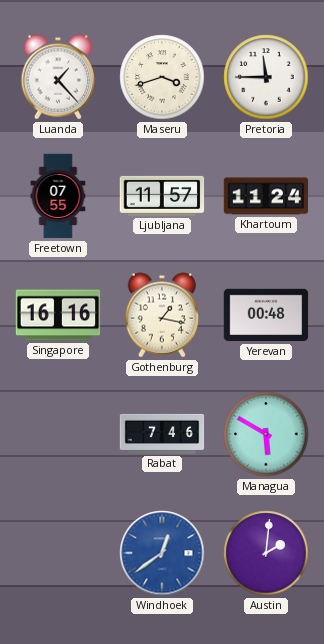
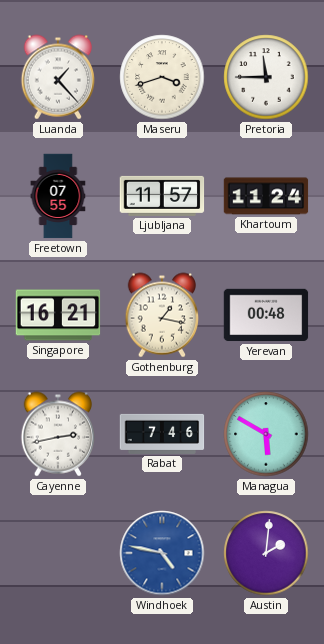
Singapore: 16:16 -> 16:21
Cayenne: none -> 2:43
Windhoek: 12:39 -> 4:47
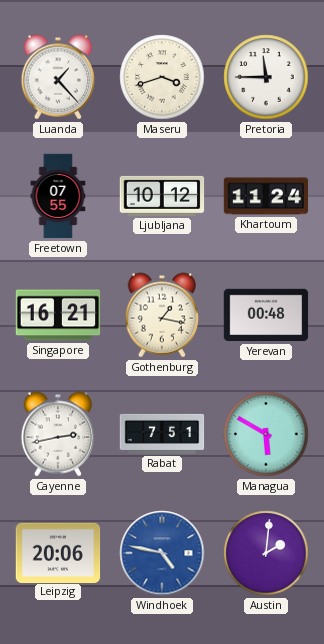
Ljubljana: 11:57 -> 10:12
Rabat: 7:46 -> 7:51
Leipzig: none -> 20:06
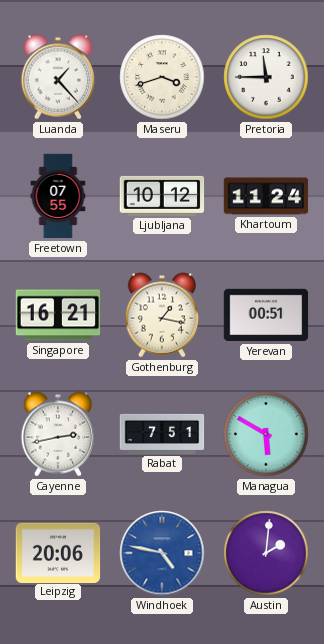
Yerevan: 00:48 -> 00:51
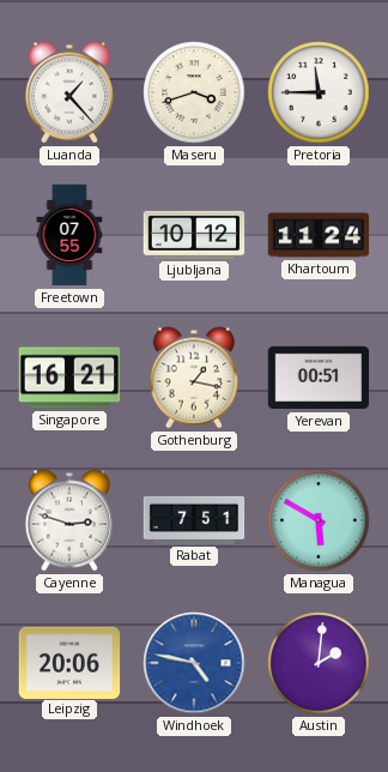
Cayenne: 2:43 -> 2:48
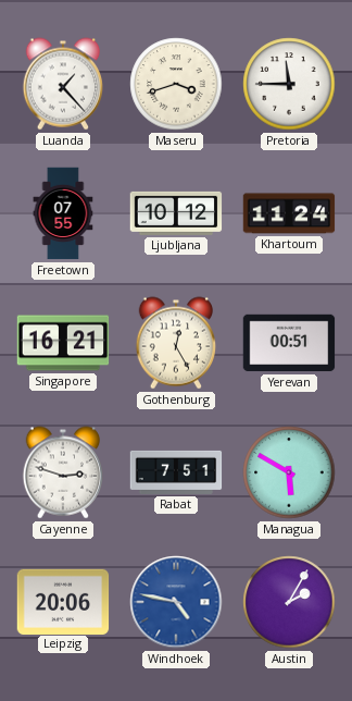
Gothenburg: 1:17 -> 12:25
Austin: 2:01 -> 2:05
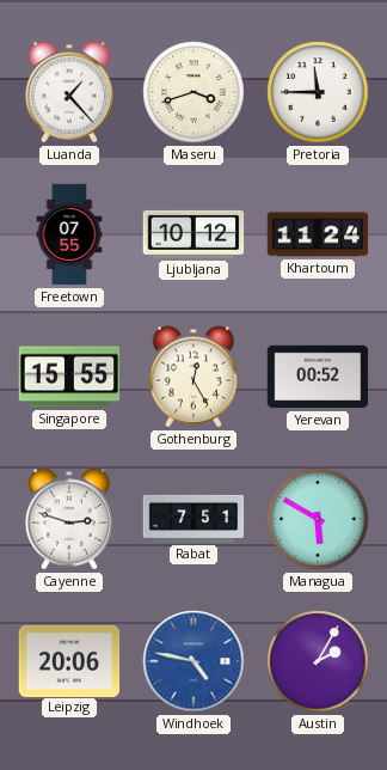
Singapore: 16:21 -> 15:55
Yerevan: 00:51 -> 00:52
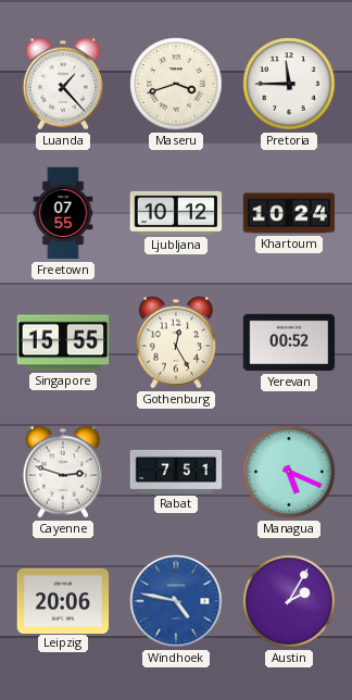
Khartoum: 11:24 -> 10:24
Managua: 5:50 -> 5:19
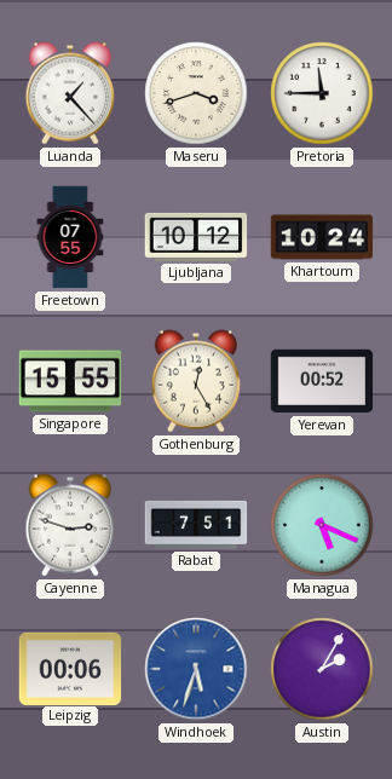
Leipzig: 20:06 -> 00:06
Windhoek: 4:47 -> 5:33
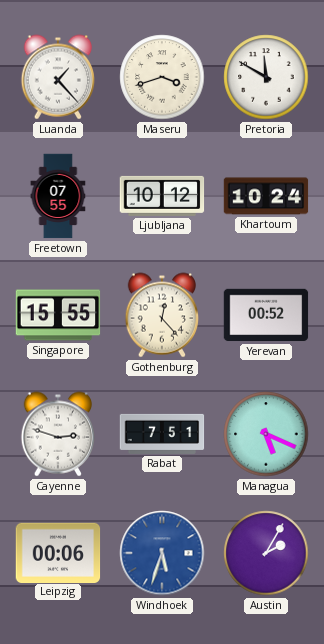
Pretoria: 11:45 -> 11:50
Gothenburg: 12:25 -> 12:23
